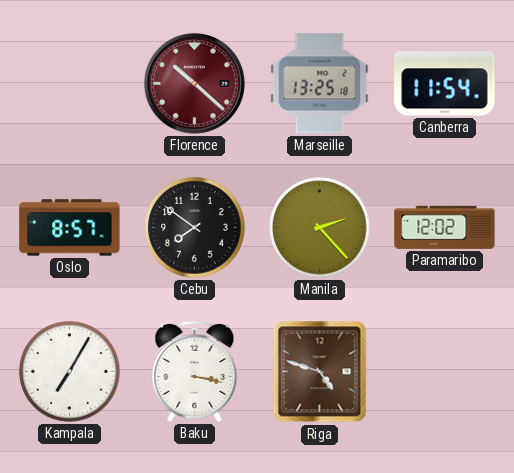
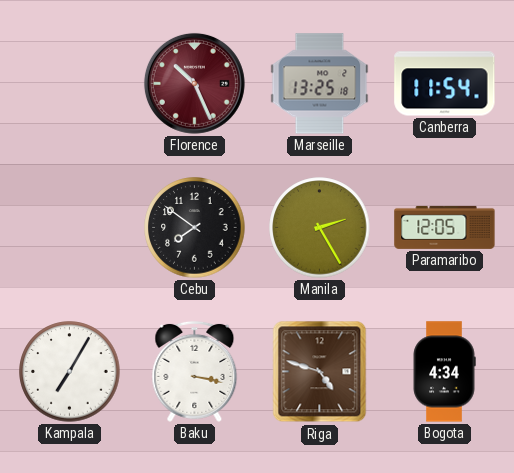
Florence: 10:22 -> 10:26
Oslo: 8:57 -> none
Manila: 2:23 -> 2:25
Paramaribo: 12:02 -> 12:05
Bogota: none -> 4:34
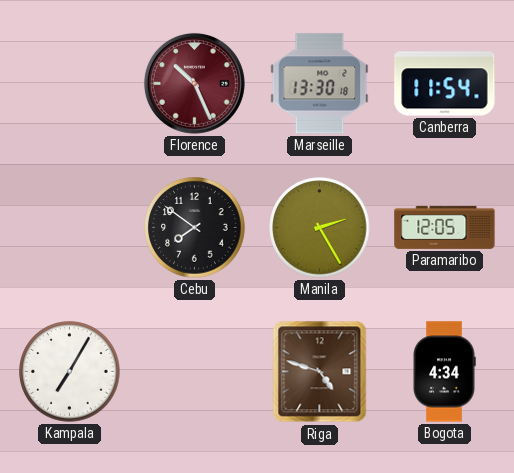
Marseille: 13:25 -> 13:30
Baku: 3:17 -> none
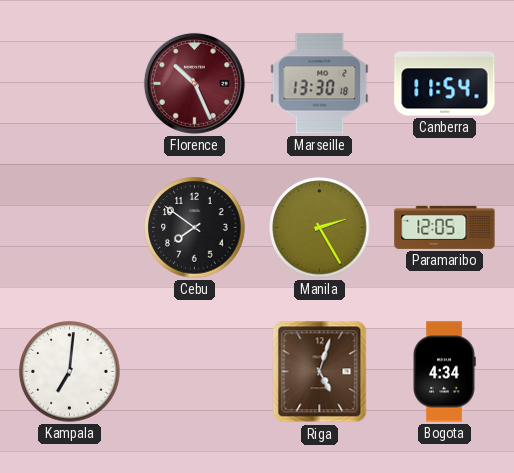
Kampala: 7:05 -> 7:01
Riga: 4:48 -> 5:03
